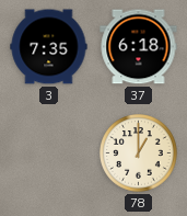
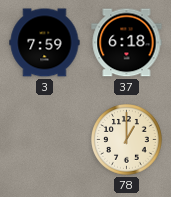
3: 7:35 -> 7:59
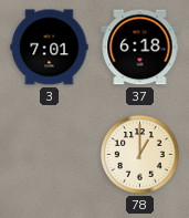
3: 7:59 -> 7:01
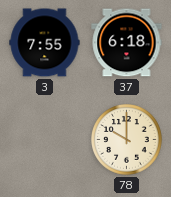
3: 7:01 -> 7:55
78: 1:00 -> 10:00
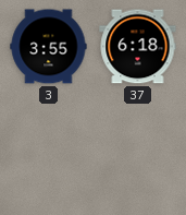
3: 7:55 -> 3:55
78: 10:00 -> none
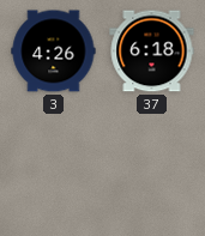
3: 3:55 -> 4:26
